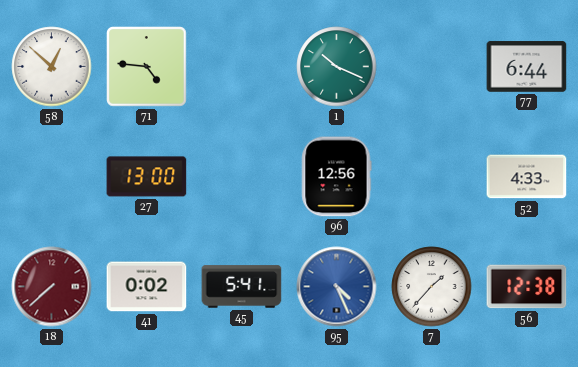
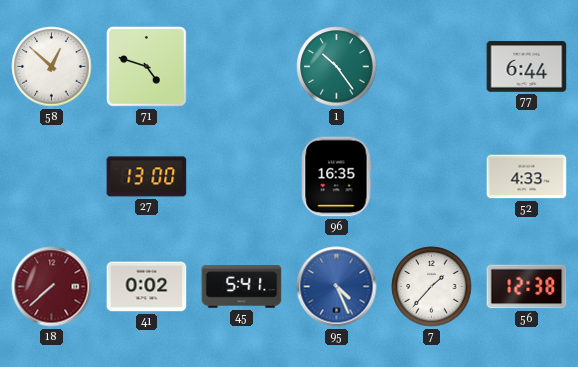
71: 4:46 -> 4:48
1: 10:19 -> 10:24
96: 12:56 -> 16:35
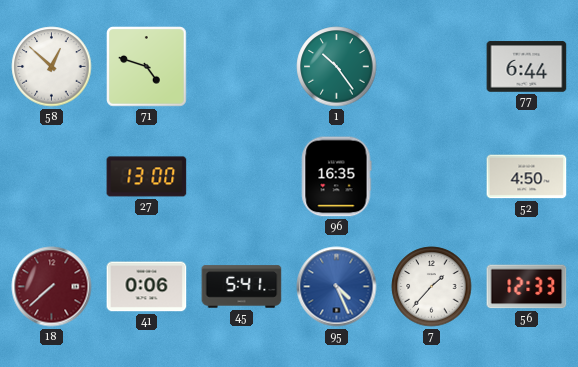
52: 4:33 -> 4:50
41: 0:02 -> 0:06
56: 12:38 -> 12:33
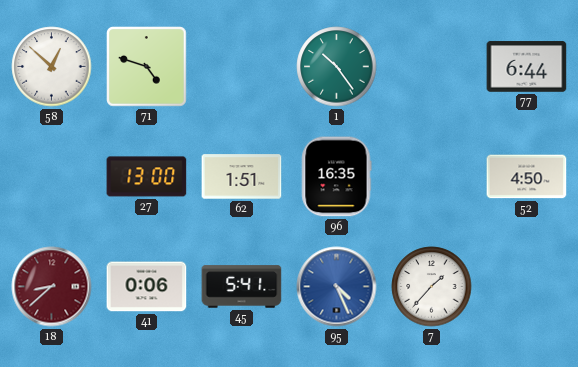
62: none -> 1:51
18: 7:38 -> 8:38
56: 12:33 -> none
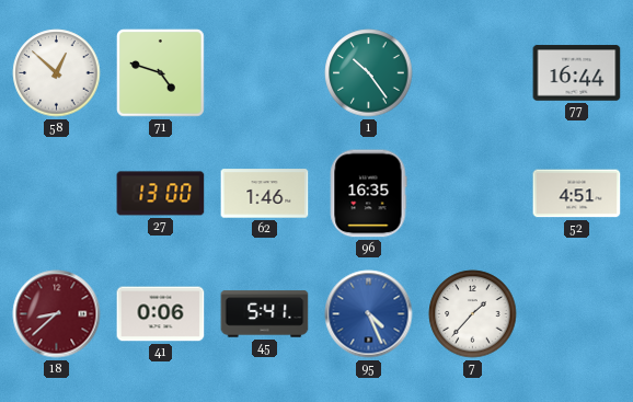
77: 6:44 -> 16:44
62: 1:51 -> 1:46
52: 4:50 -> 4:51
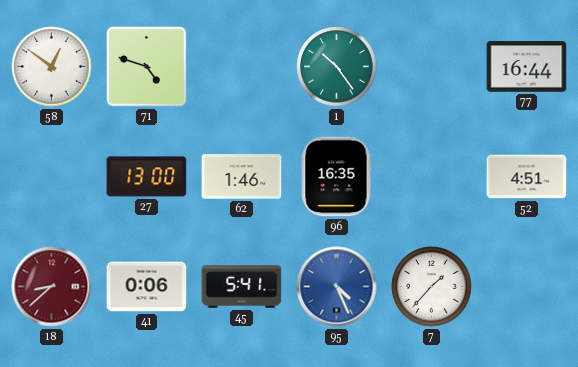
58: 12:52 -> 12:51
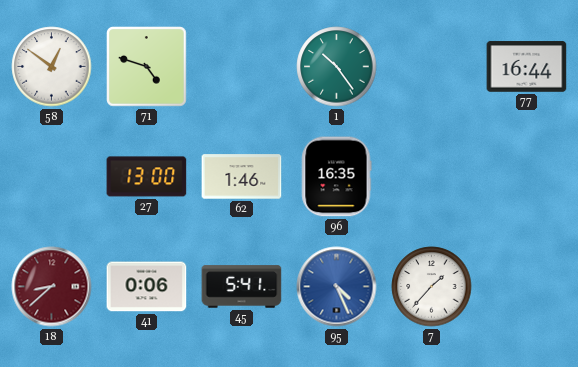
52: 4:51 -> none
